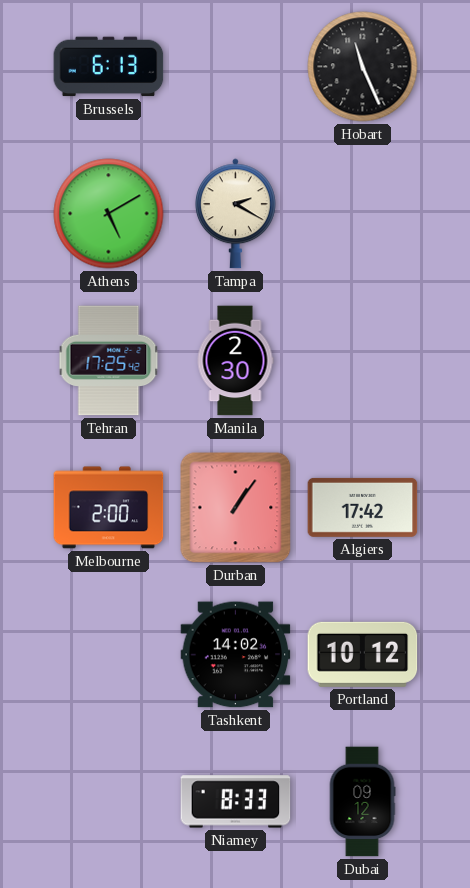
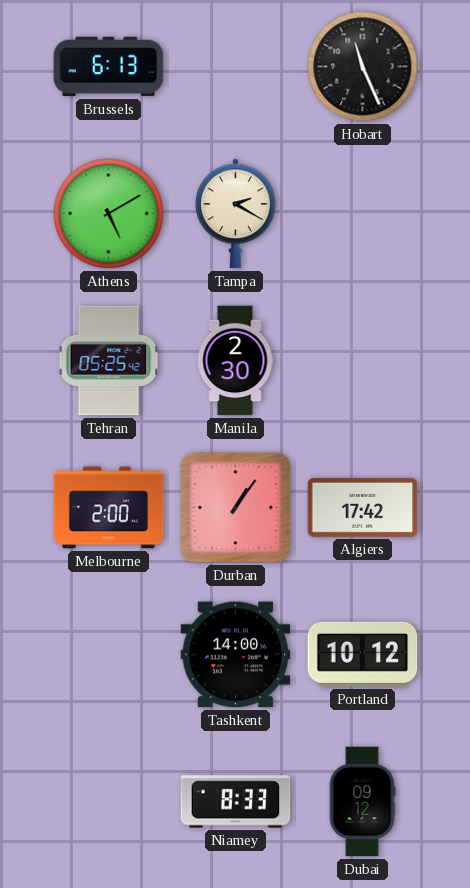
Tehran: 17:25 -> 05:25
Tashkent: 14:02 -> 14:00
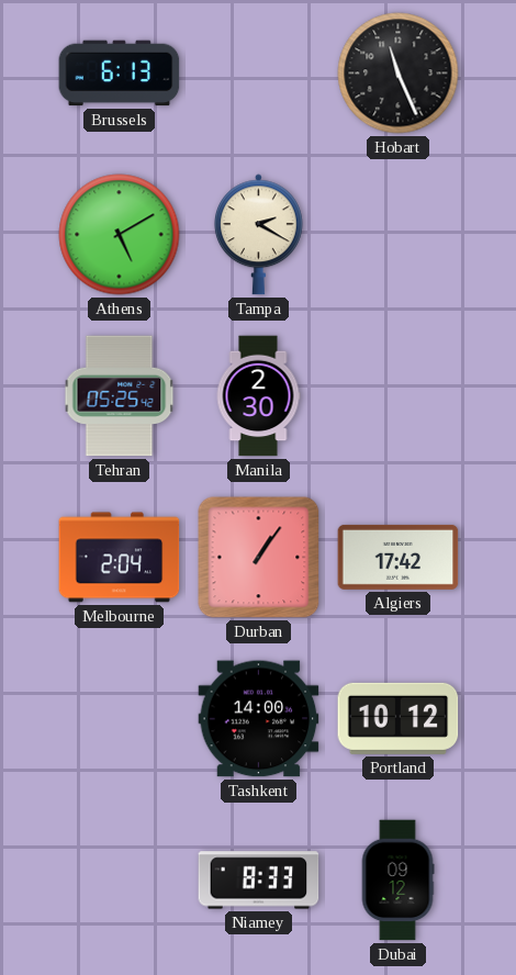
Melbourne: 2:00 -> 2:04
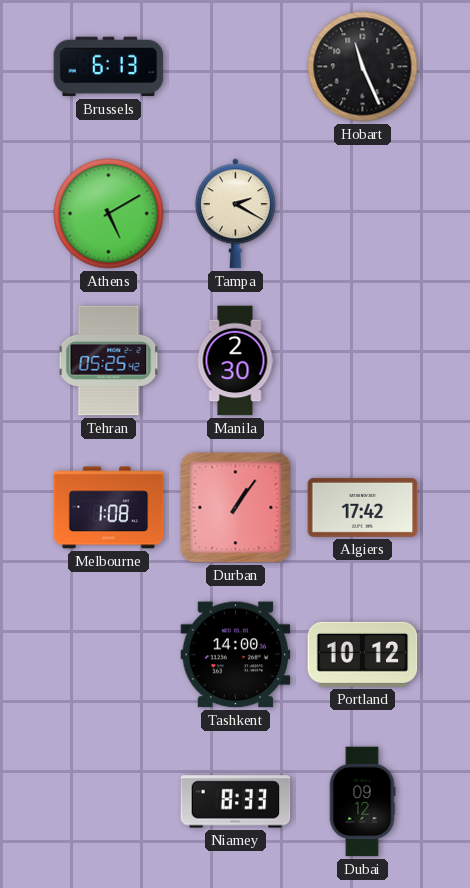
Melbourne: 2:04 -> 1:08
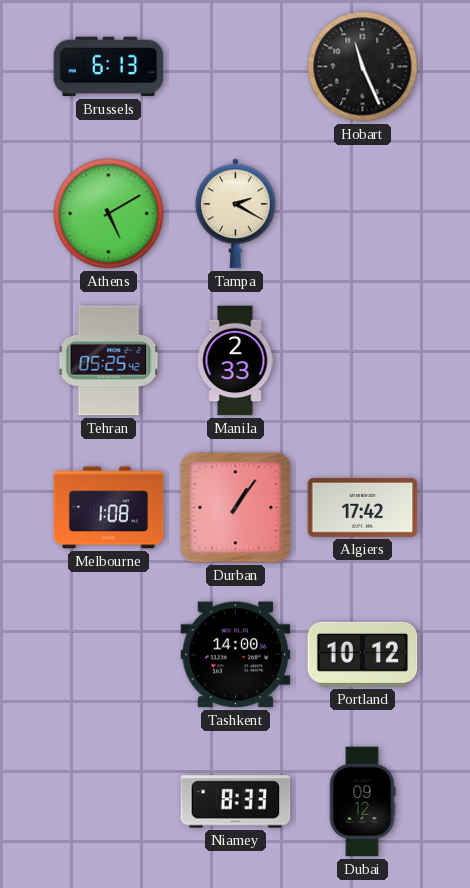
Manila: 2:30 -> 2:33
